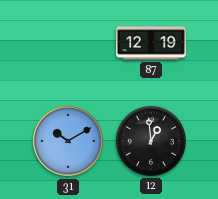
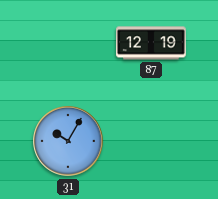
31: 10:10 -> 10:05
12: 12:59 -> none
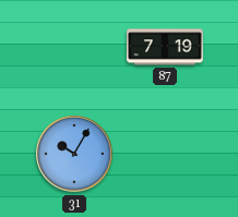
87: 12:19 -> 7:19
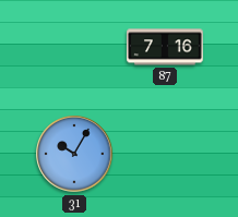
87: 7:19 -> 7:16
